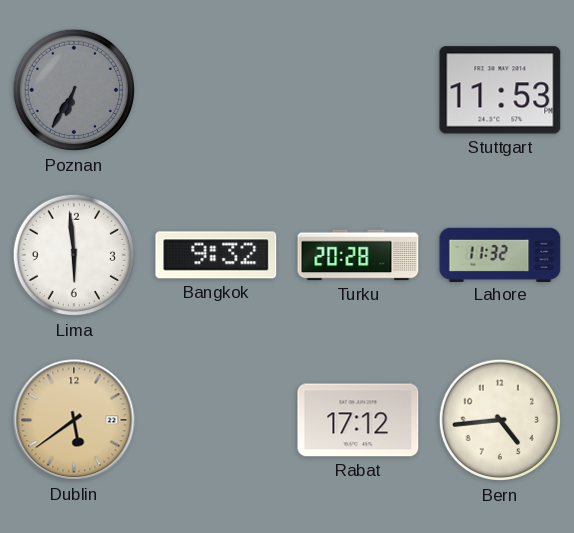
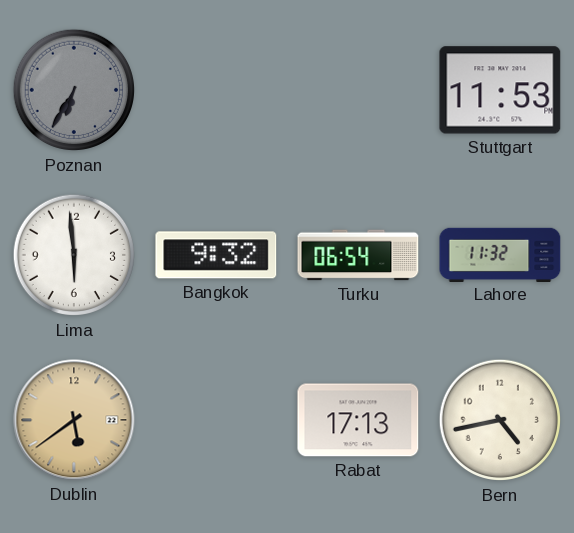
Turku: 20:28 -> 06:54
Rabat: 17:12 -> 17:13
Bern: 4:44 -> 4:43
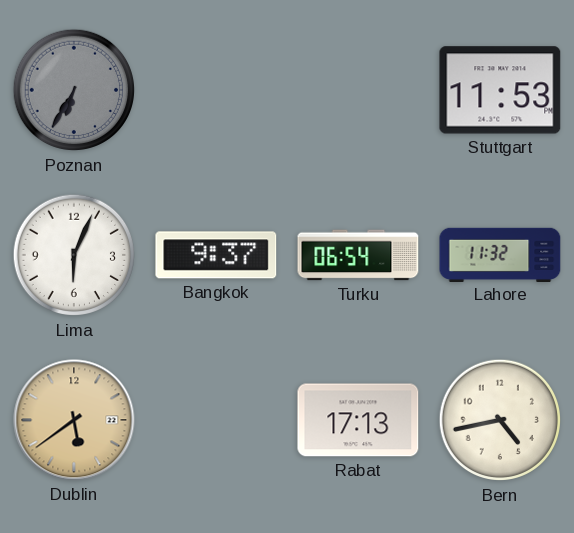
Lima: 5:59 -> 6:04
Bangkok: 9:32 -> 9:37
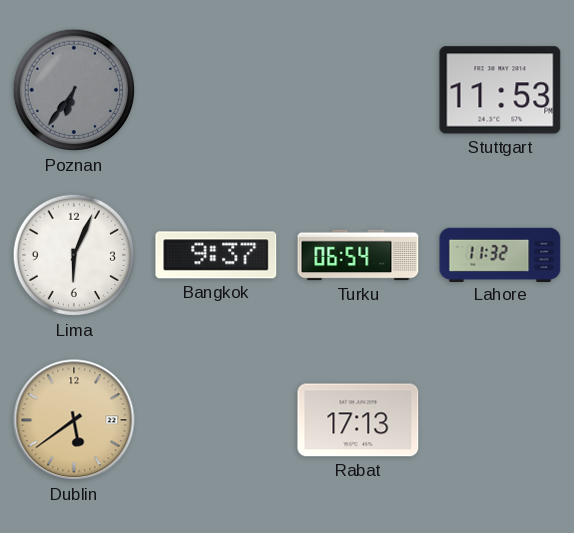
Poznan: 6:35 -> 6:36
Bern: 4:43 -> none
